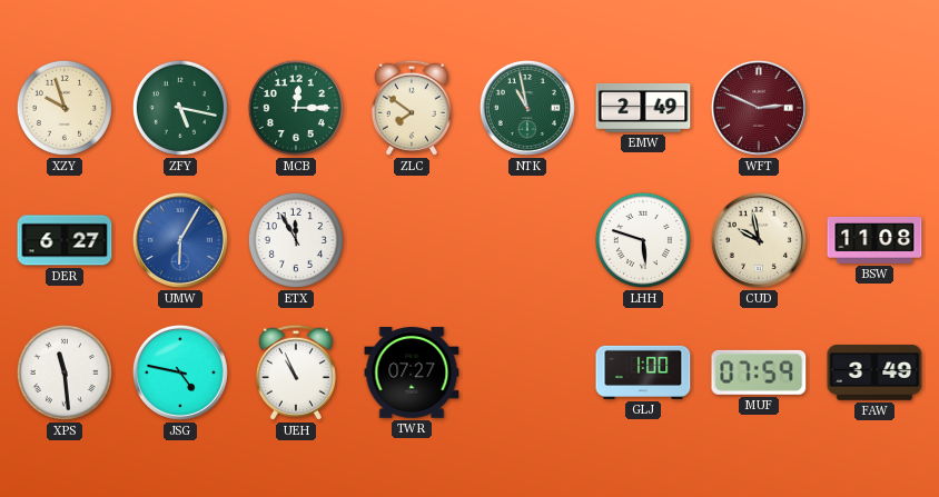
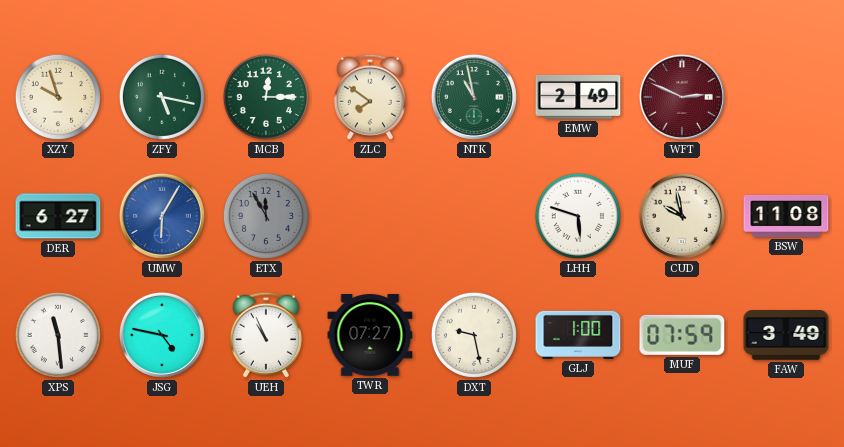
ETX dial: white -> grey
DXT: none -> 9:28
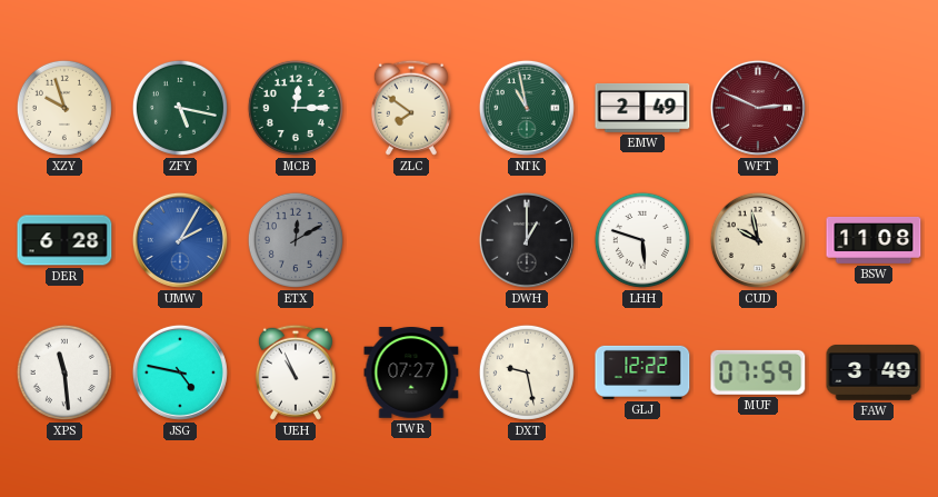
DER: 6:27 -> 6:28
UMW: 6:05 -> 2:05
ETX: 11:55 -> 12:10
DWH: none -> 1:00
GLJ: 1:00 -> 12:22
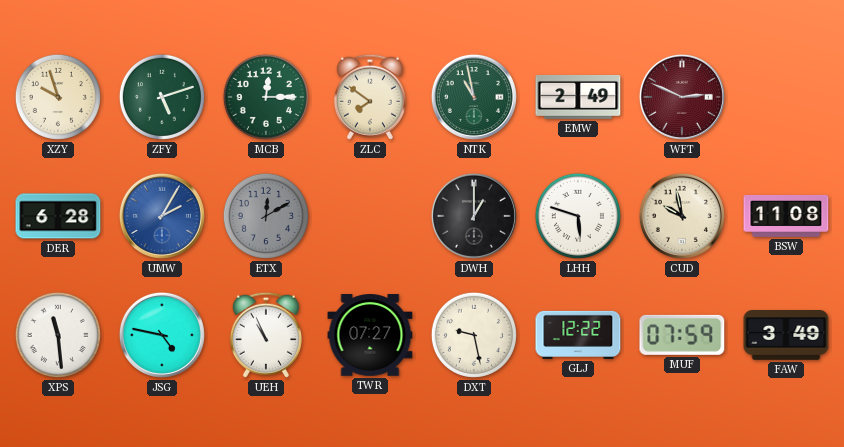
ZFY: 5:17 -> 5:12
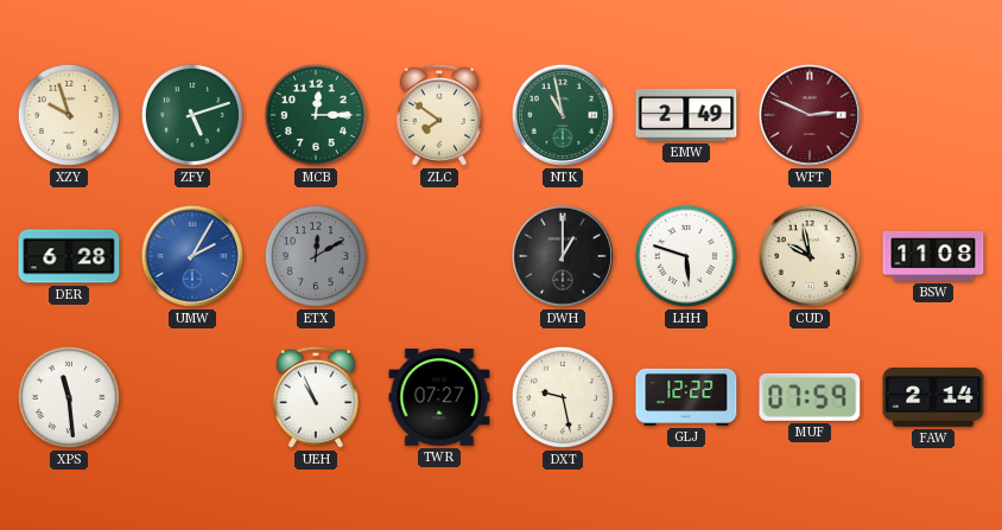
JSG: 4:47 -> none
FAW: 3:49 -> 2:14
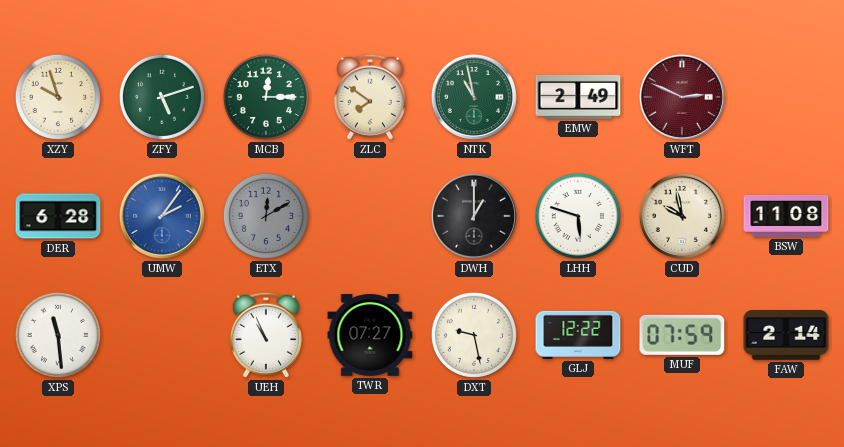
UMW: 2:05 -> 2:06
